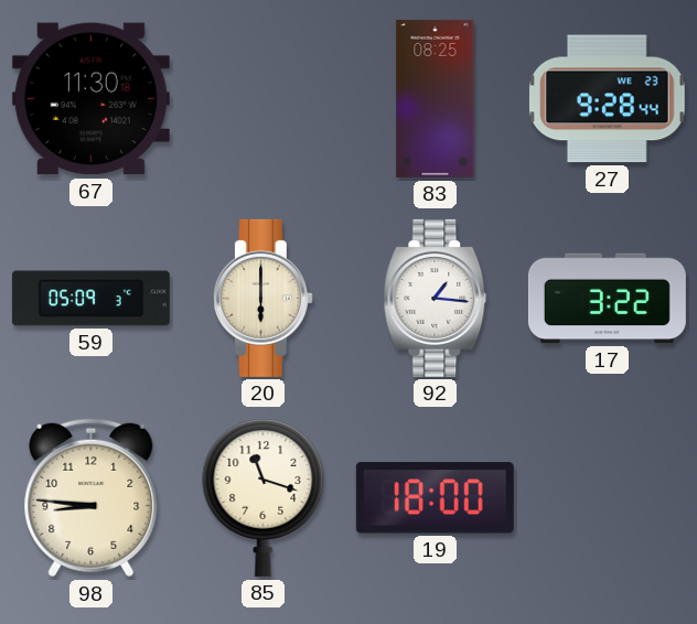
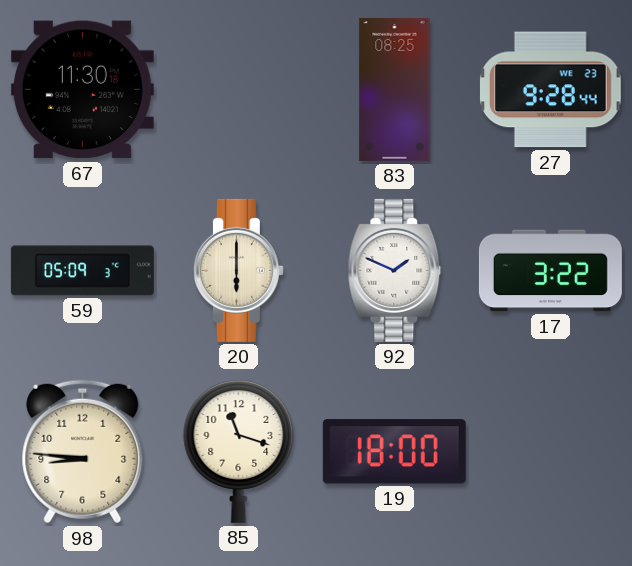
92: 1:16 -> 1:49
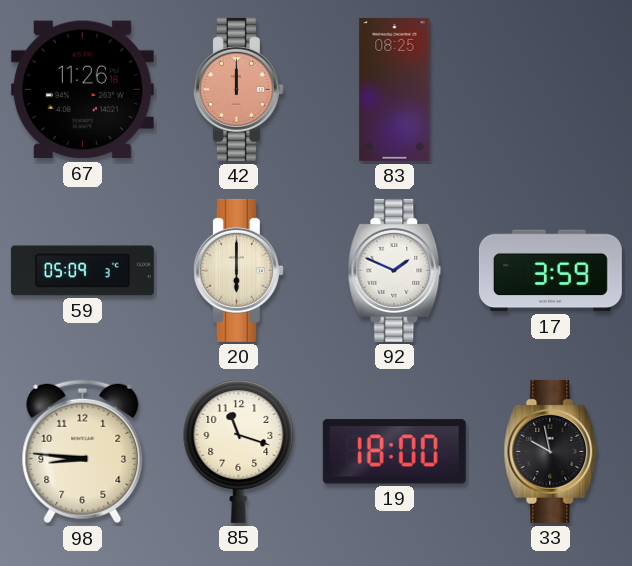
67: 11:30 -> 11:26
42: none -> 12:00
27: 9:28 -> none
17: 3:22 -> 3:59
33: none -> 9:58
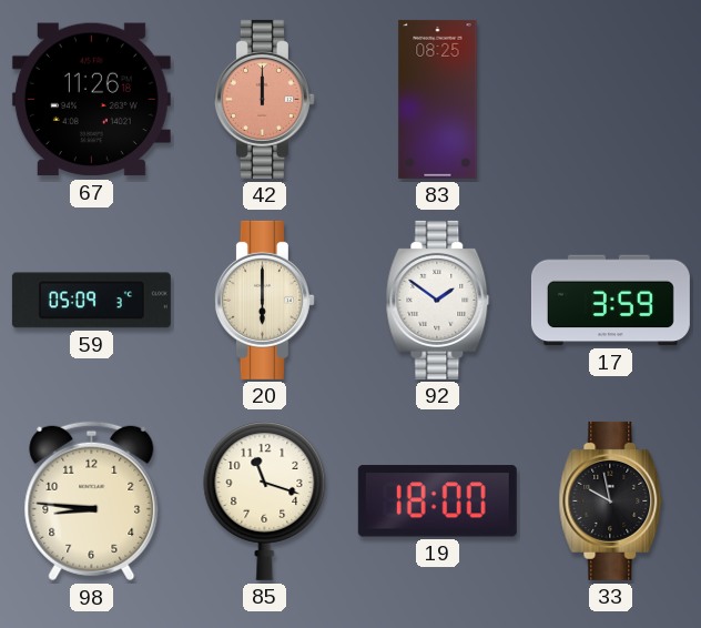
92: 1:49 -> 1:51
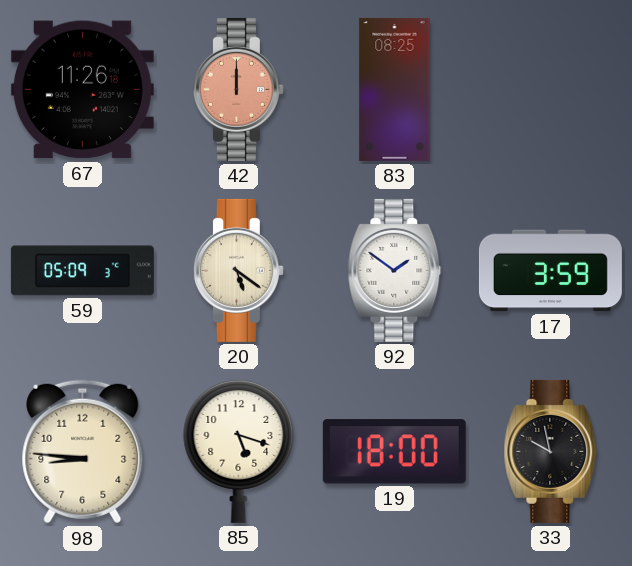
20: 6:00 -> 5:21
85: 11:18 -> 5:18
